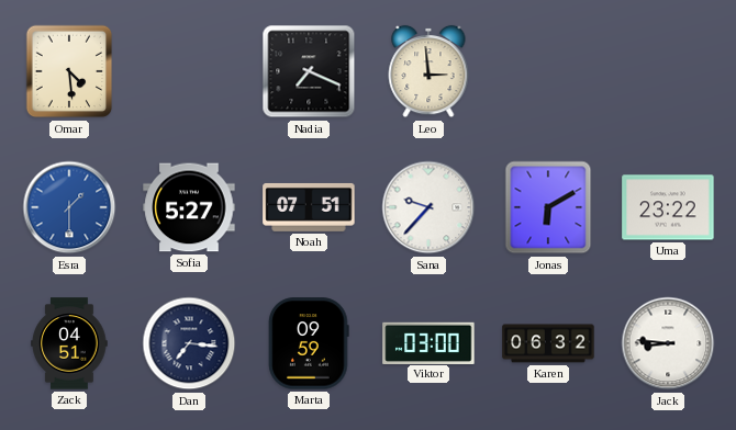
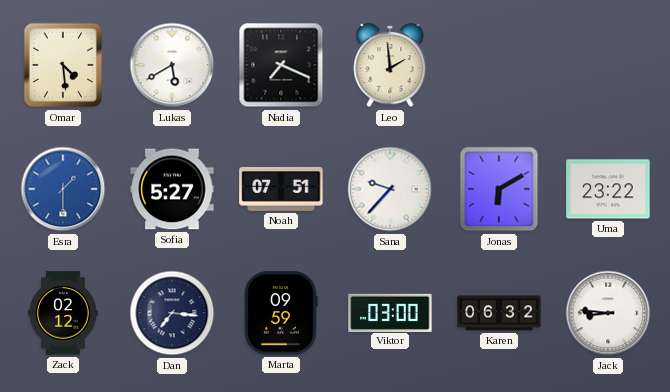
Lukas: none -> 5:40
Leo: 2:59 -> 1:59
Zack: 04:51 -> 02:12
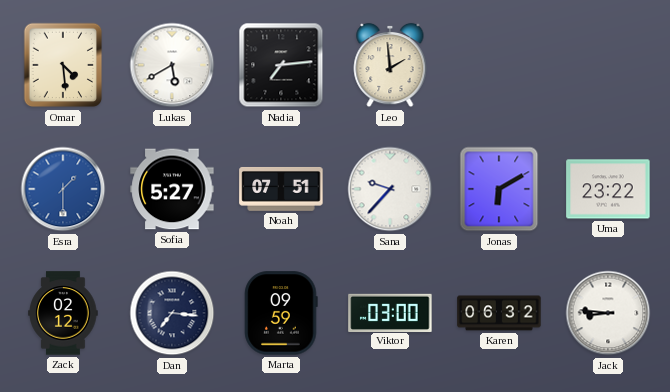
Nadia: 7:19 -> 7:14
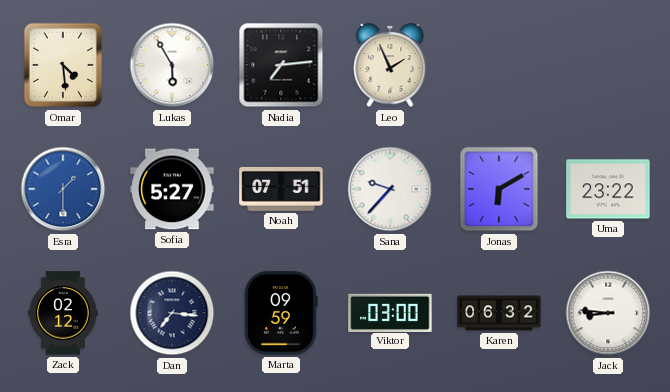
Lukas: 5:40 -> 5:55
Leo: 1:59 -> 1:56
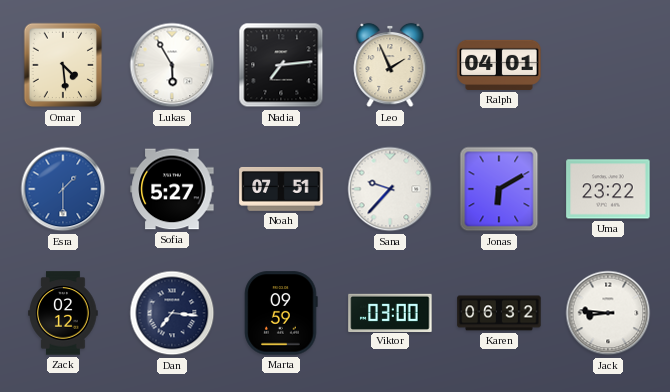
Ralph: none -> 04:01
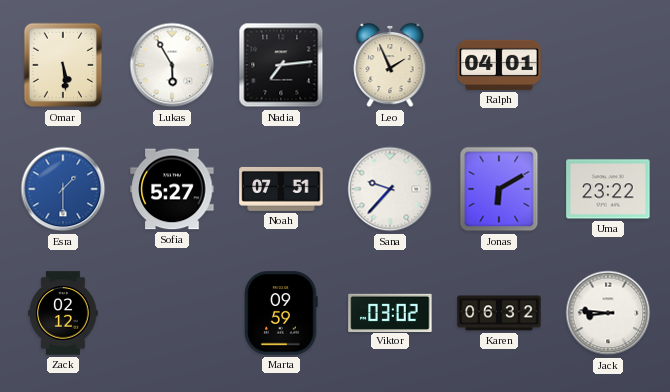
Omar: 4:29 -> 5:29
Dan: 7:16 -> none
Viktor: 03:00 -> 03:02
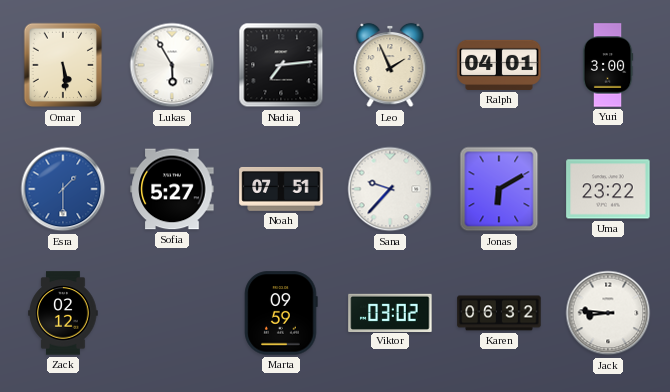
Yuri: none -> 3:00
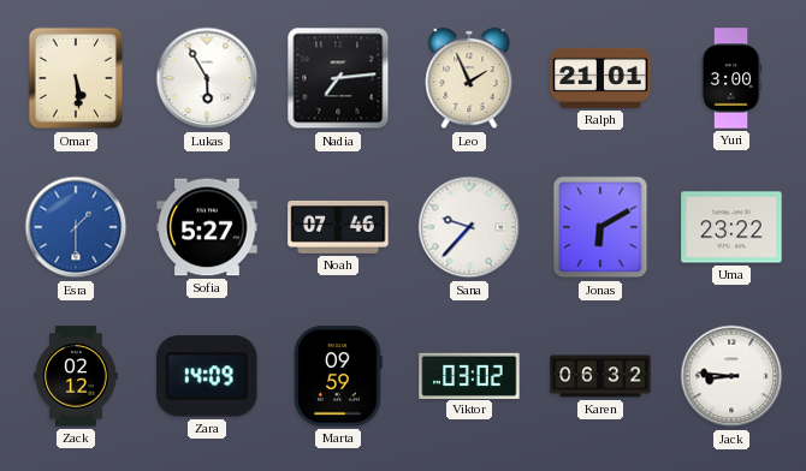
Ralph: 04:01 -> 21:01
Noah: 07:51 -> 07:46
Zara: none -> 14:09
